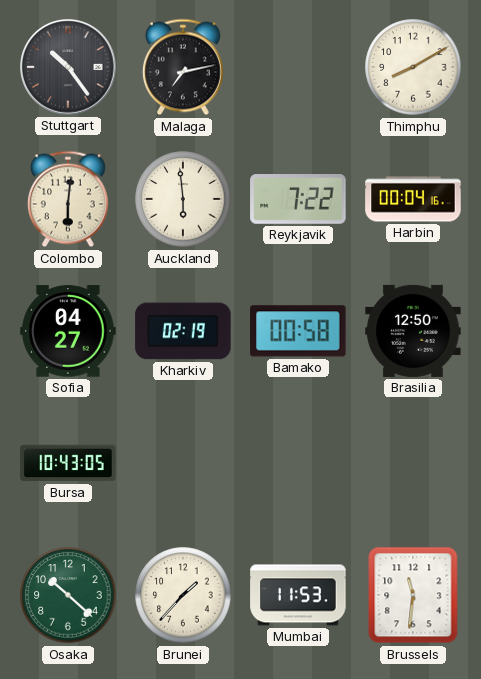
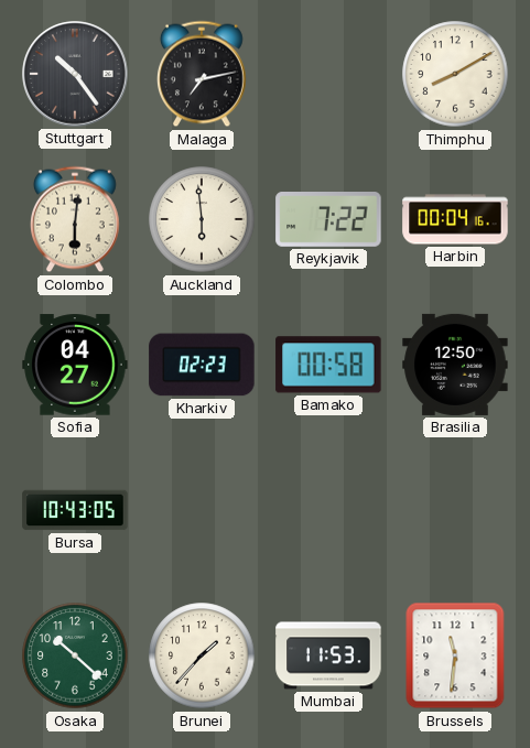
Kharkiv: 02:19 -> 02:23
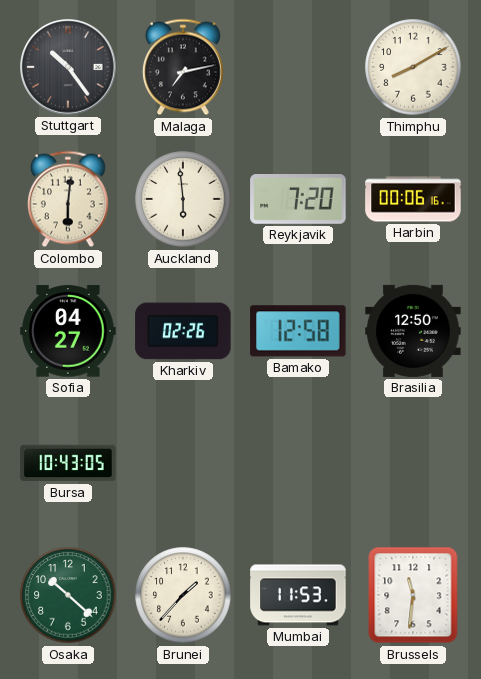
Reykjavik: 7:22 -> 7:20
Harbin: 00:04 -> 00:06
Kharkiv: 02:23 -> 02:26
Bamako: 00:58 -> 12:58
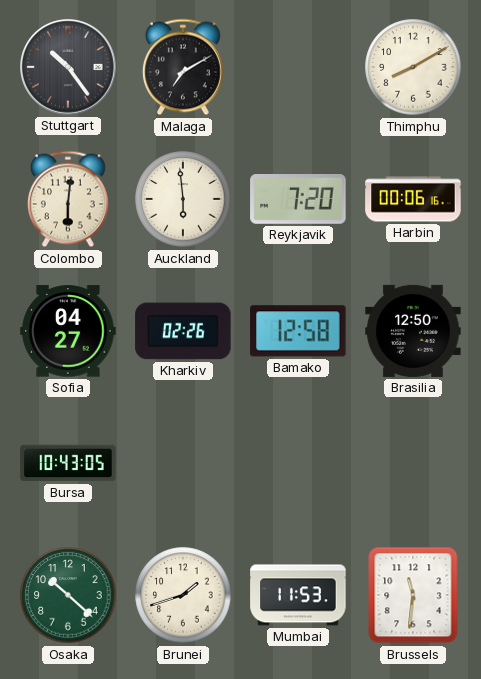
Malaga: 7:13 -> 7:10
Brunei: 1:37 -> 1:42
